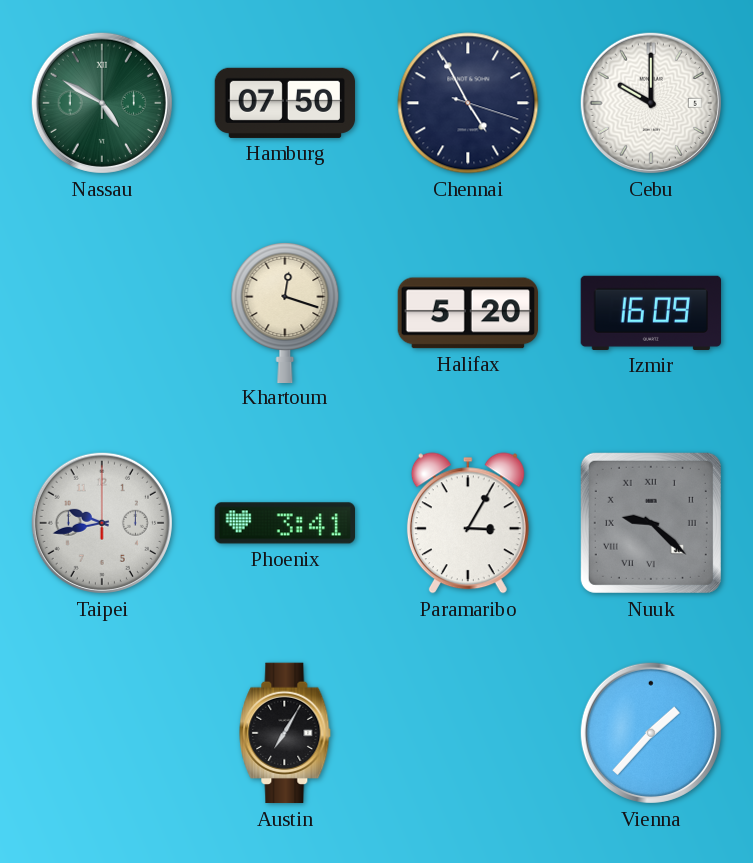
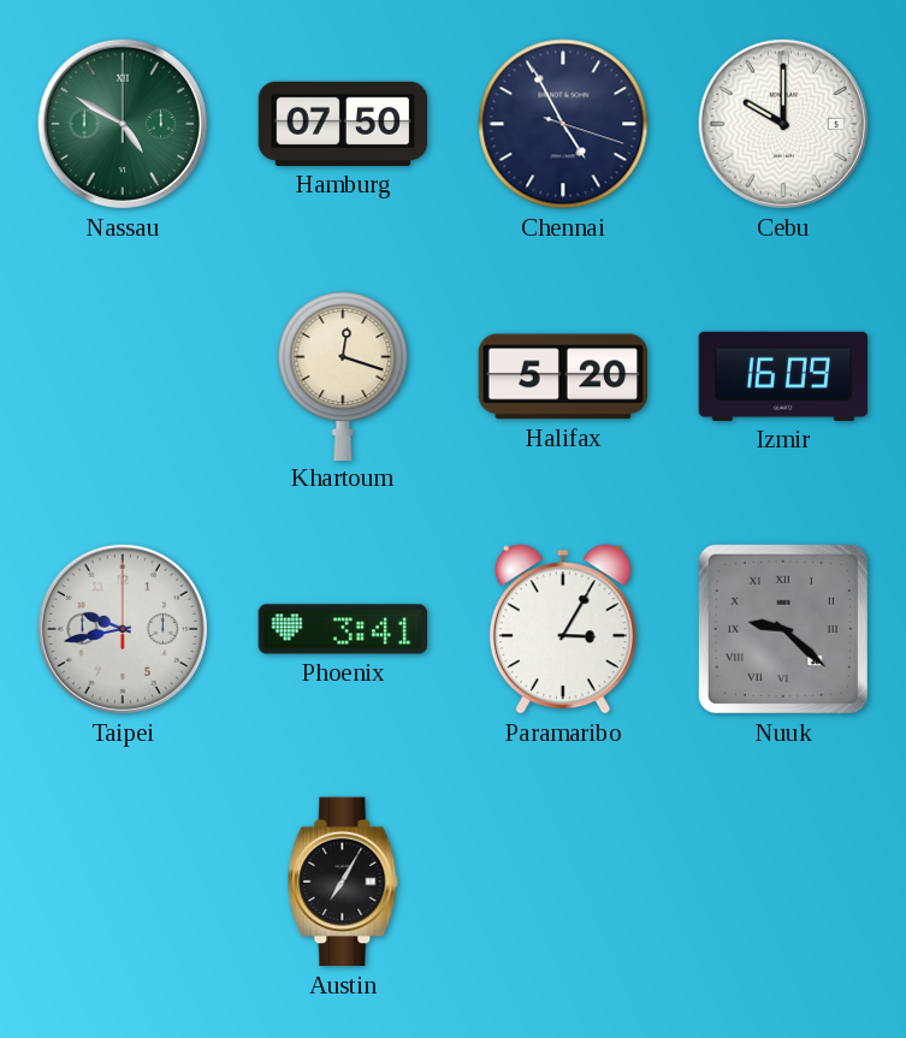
Vienna: 1:37 -> none
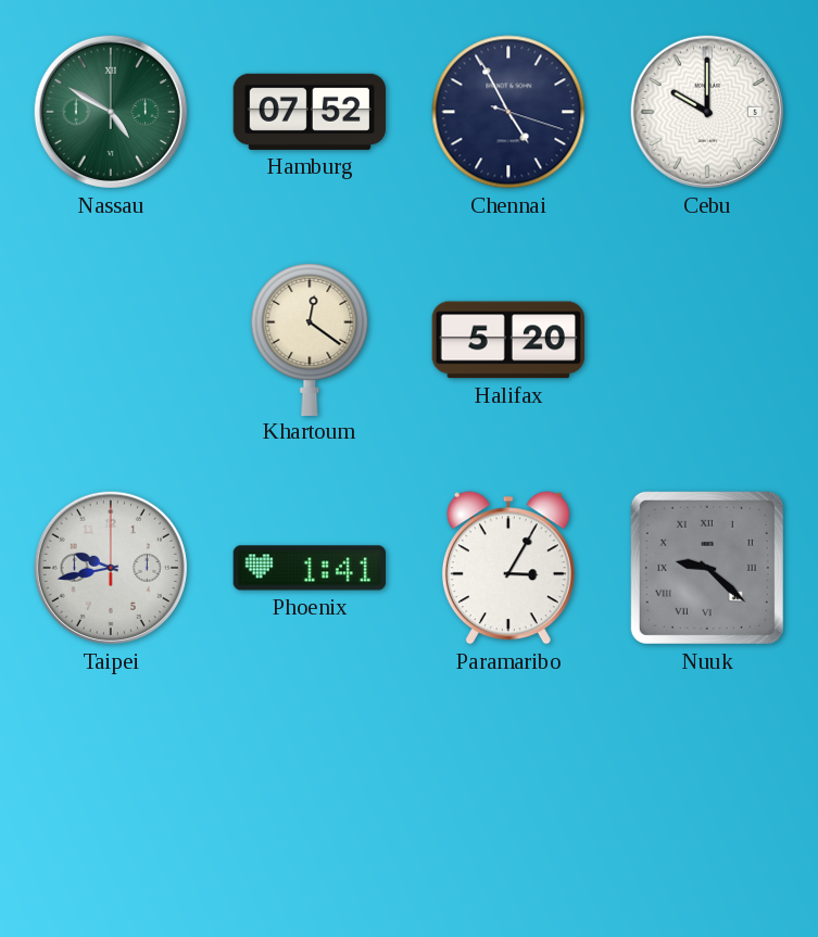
Hamburg: 07:50 -> 07:52
Khartoum: 12:18 -> 12:21
Izmir: 16:09 -> none
Phoenix: 3:41 -> 1:41
Austin: 7:05 -> none
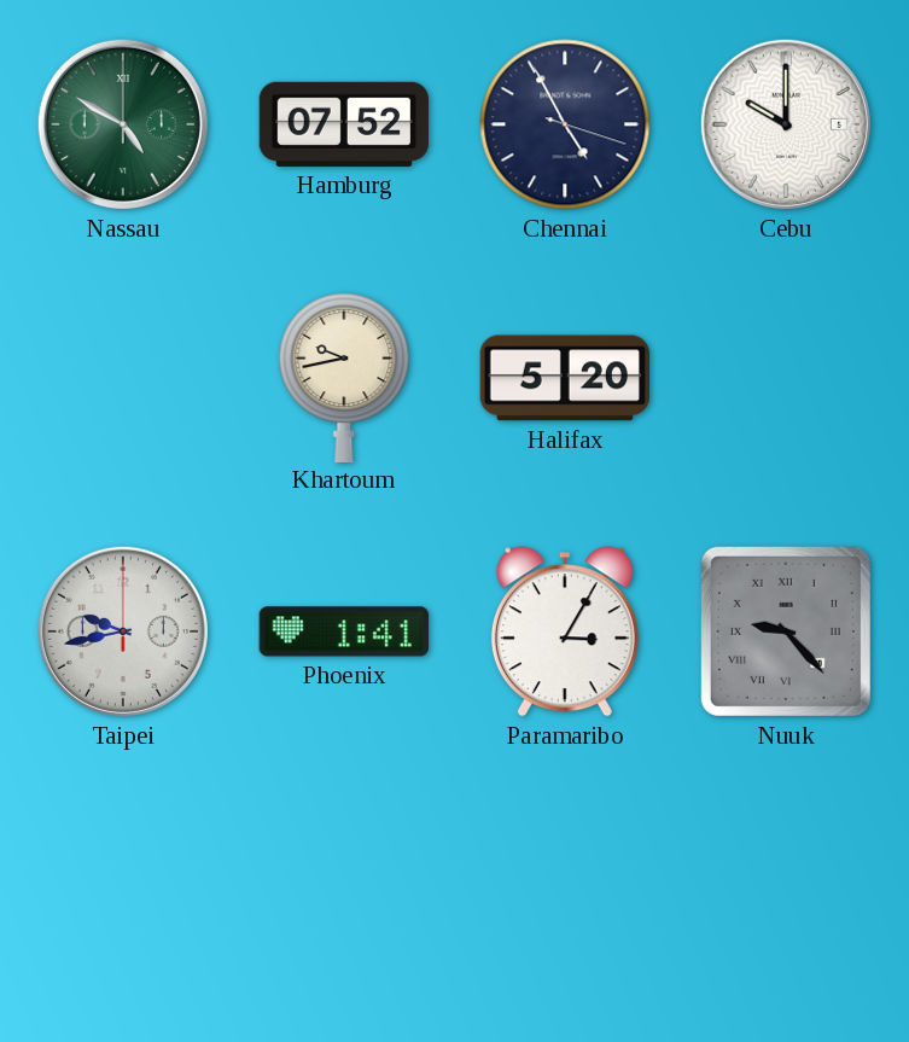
Khartoum: 12:21 -> 9:43
Nuuk: 9:22 -> 9:23
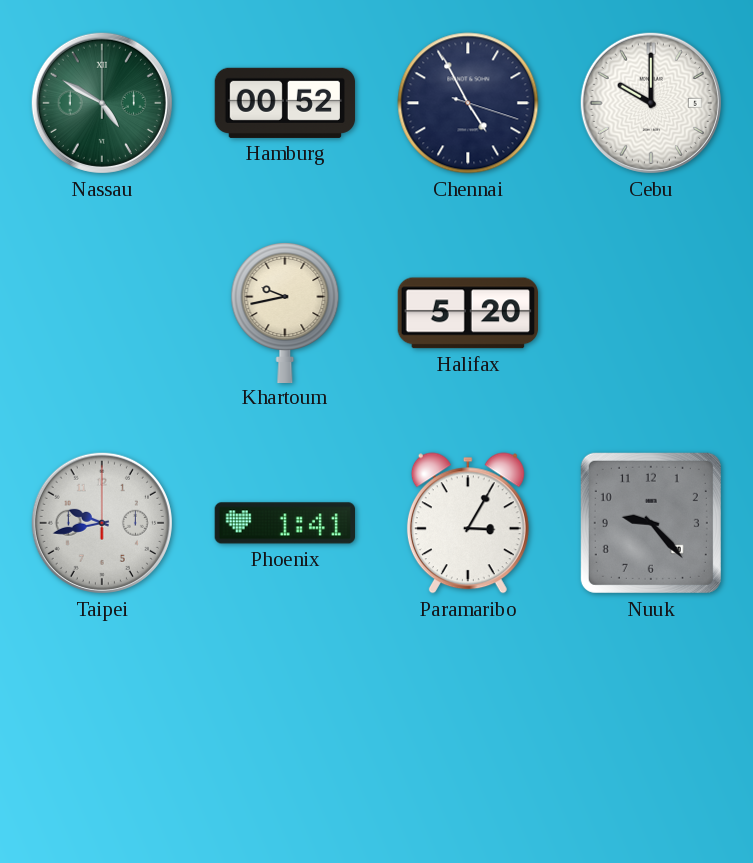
Hamburg: 07:52 -> 00:52
Nuuk numerals: Roman -> Arabic
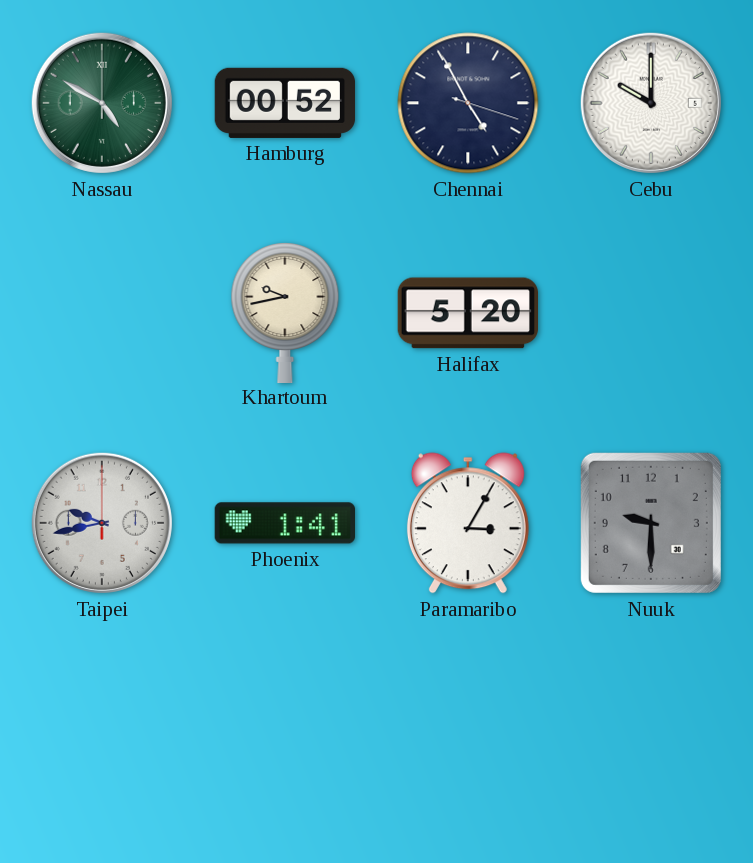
Nuuk: 9:23 -> 9:30
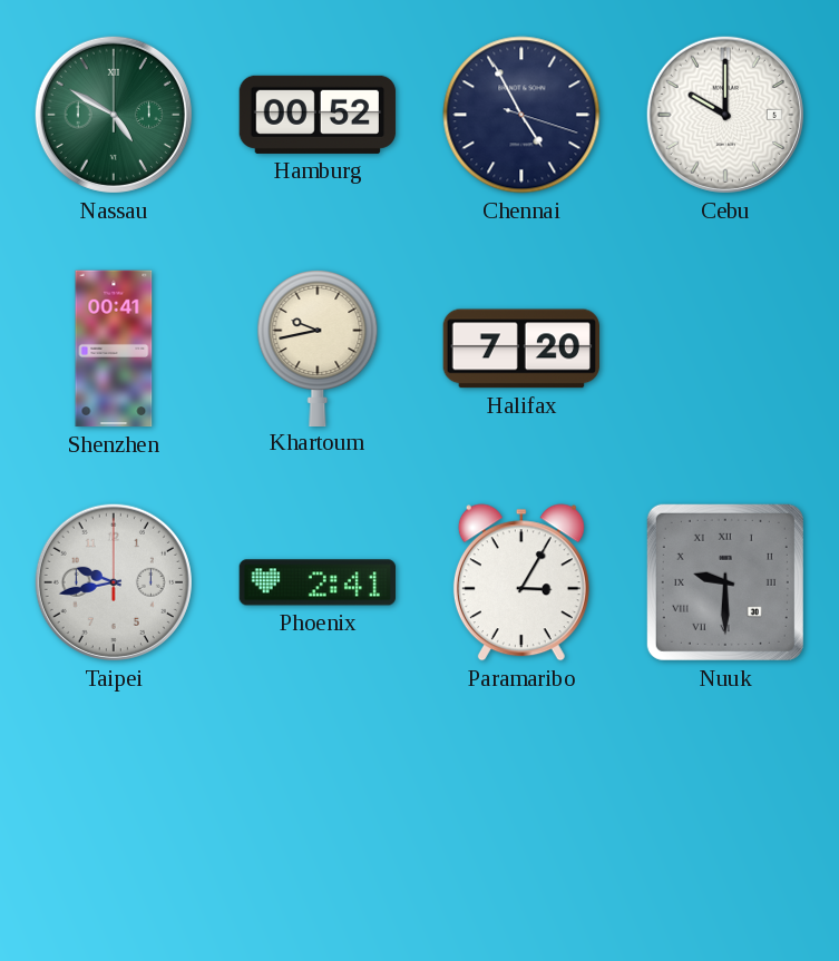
Shenzhen: none -> 00:41
Halifax: 5:20 -> 7:20
Phoenix: 1:41 -> 2:41
Nuuk numerals: Arabic -> Roman
